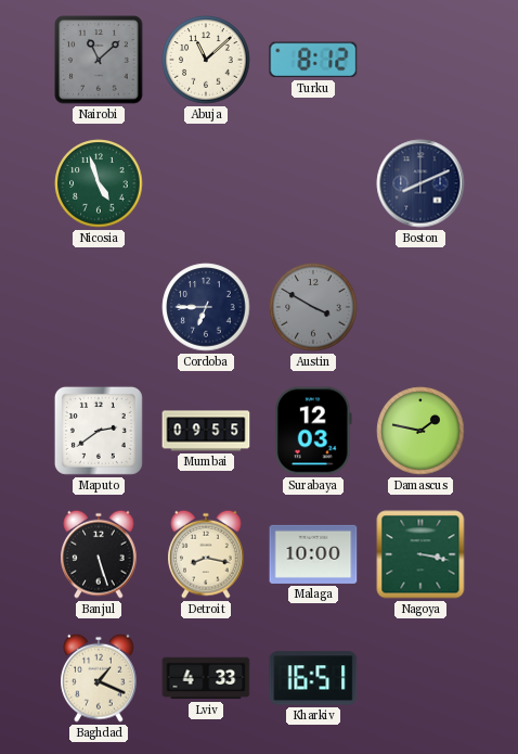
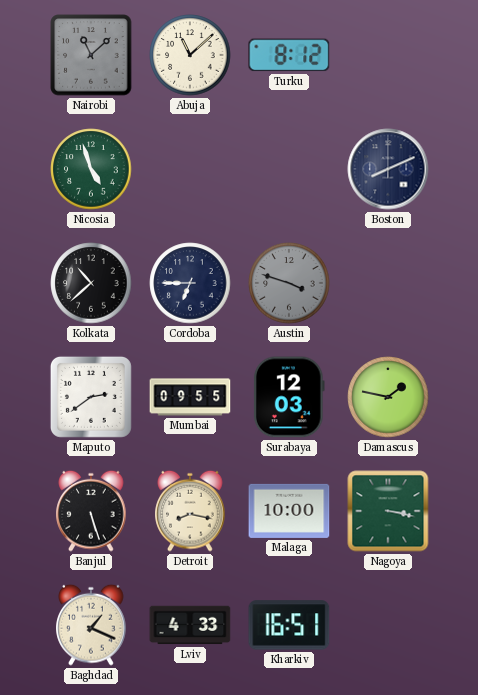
Kolkata: none -> 10:38
Austin: 3:50 -> 3:48
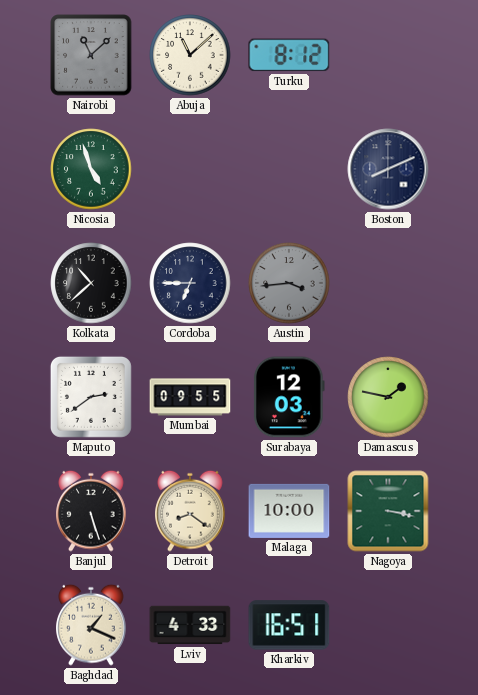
Austin: 3:48 -> 3:44
Detroit: 8:17 -> 8:21
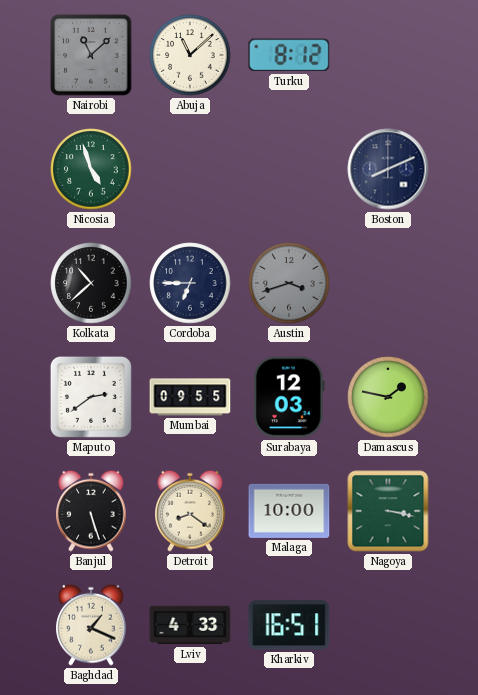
Austin: 3:44 -> 3:42
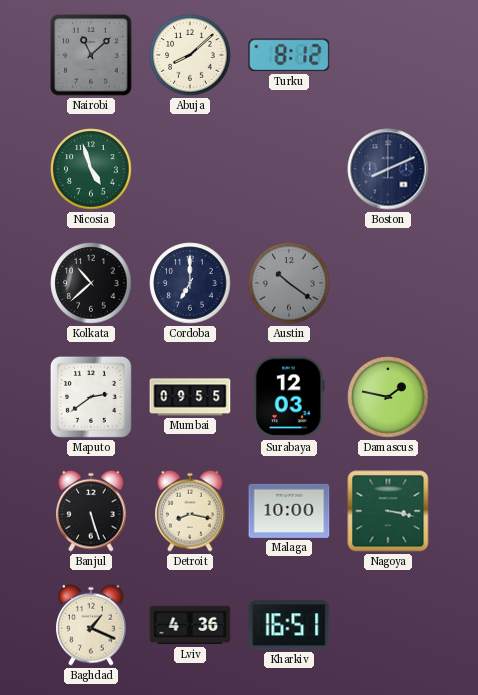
Abuja: 11:08 -> 8:08
Cordoba: 6:45 -> 7:00
Austin: 3:42 -> 10:21
Detroit: 8:21 -> 8:17
Lviv: 4:33 -> 4:36
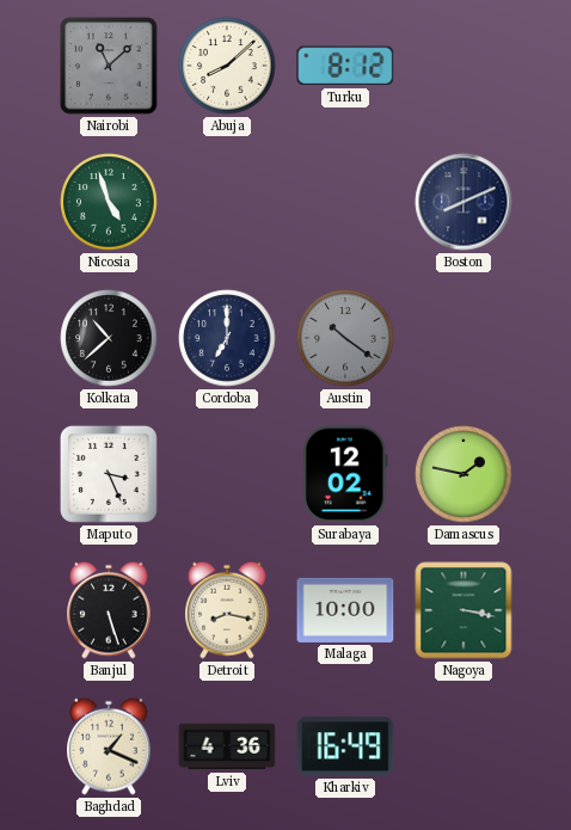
Maputo: 2:39 -> 3:26
Mumbai: 09:55 -> none
Surabaya: 12:03 -> 12:02
Kharkiv: 16:51 -> 16:49
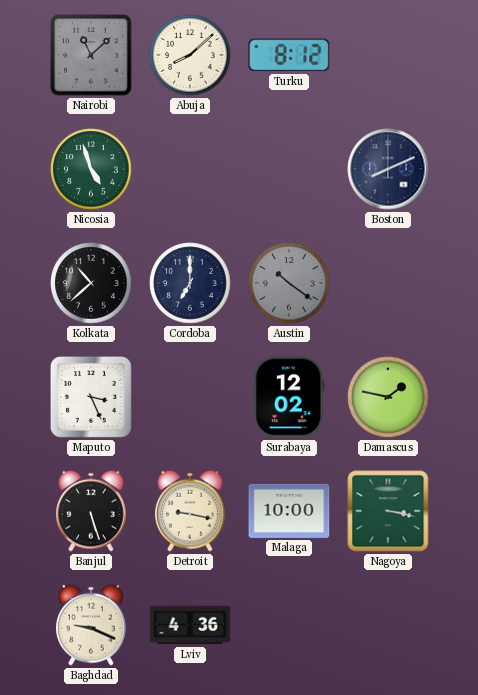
Detroit: 8:17 -> 9:17
Baghdad: 1:19 -> 9:19
Kharkiv: 16:49 -> none
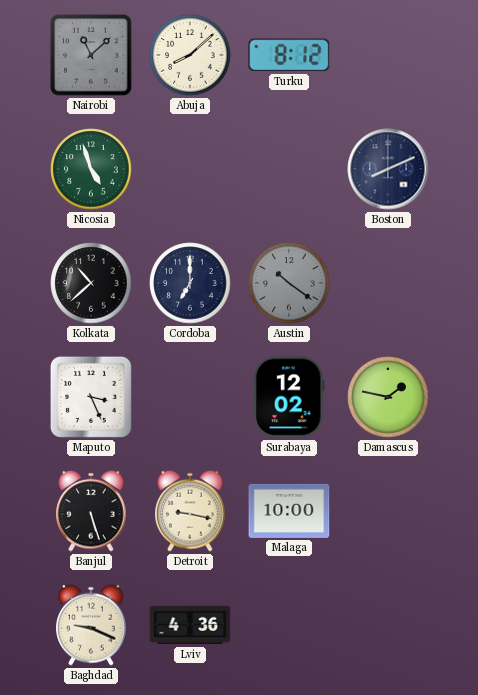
Nagoya: 3:17 -> none
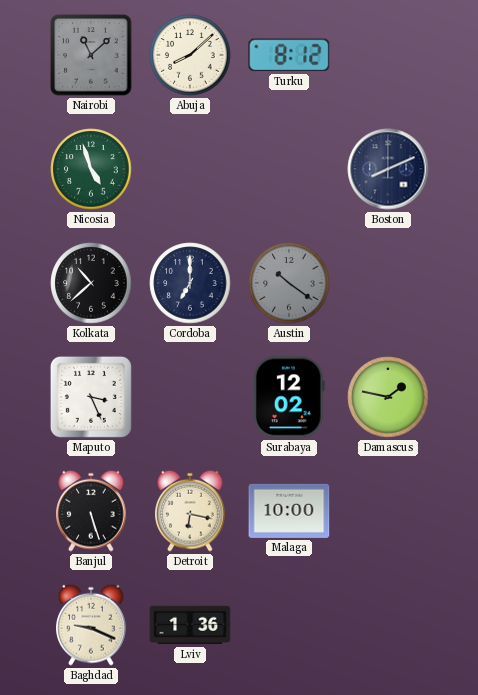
Detroit: 9:17 -> 6:17
Lviv: 4:36 -> 1:36
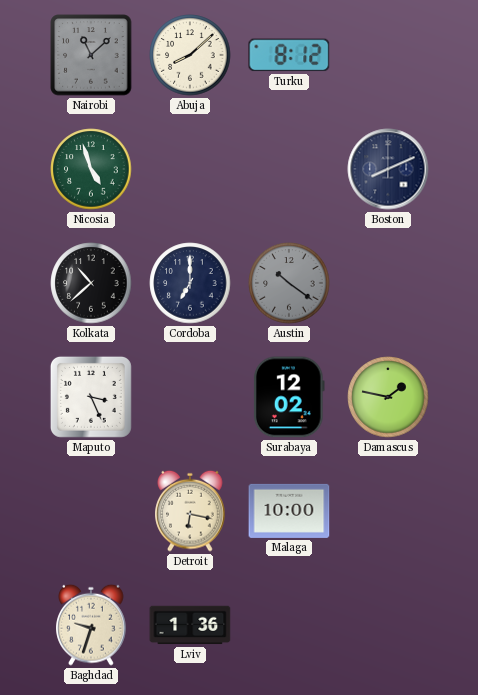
Banjul: 5:27 -> none
Baghdad: 9:19 -> 9:33
